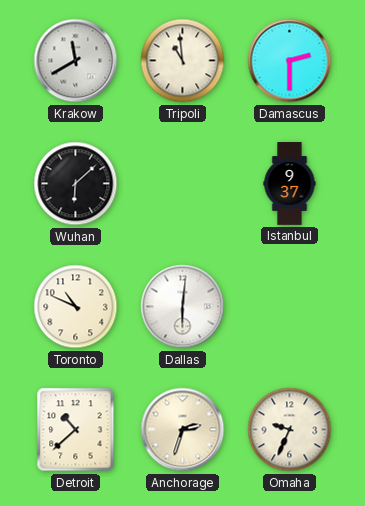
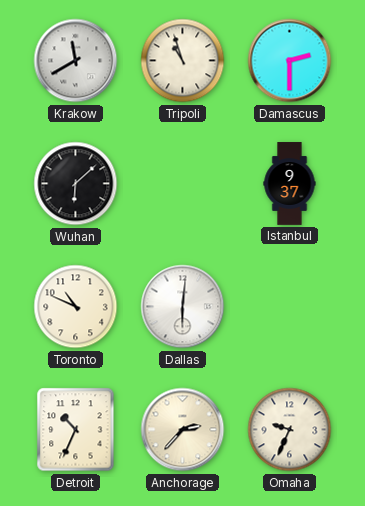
Tripoli: 10:59 -> 10:57
Detroit: 10:38 -> 10:34
Anchorage: 2:33 -> 2:37
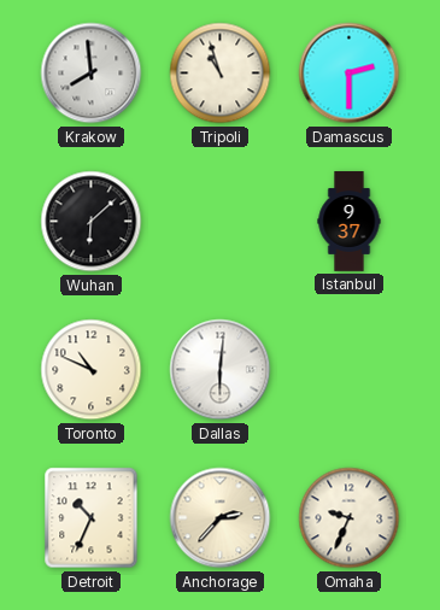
Krakow: 11:40 -> 7:59
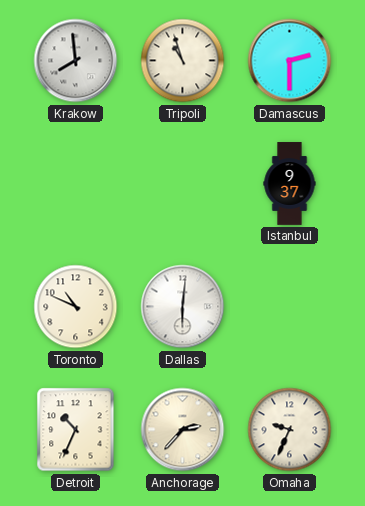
Wuhan: 6:08 -> none
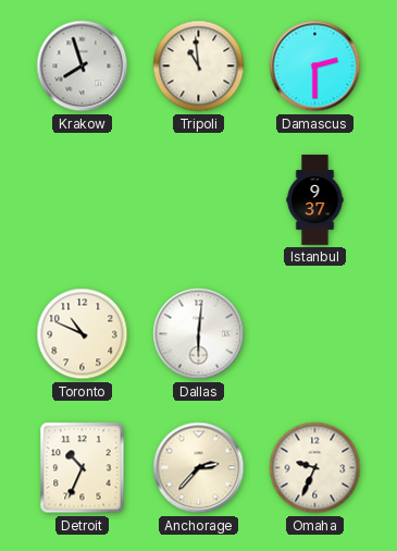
Krakow: 7:59 -> 7:57
Tripoli: 10:57 -> 10:59
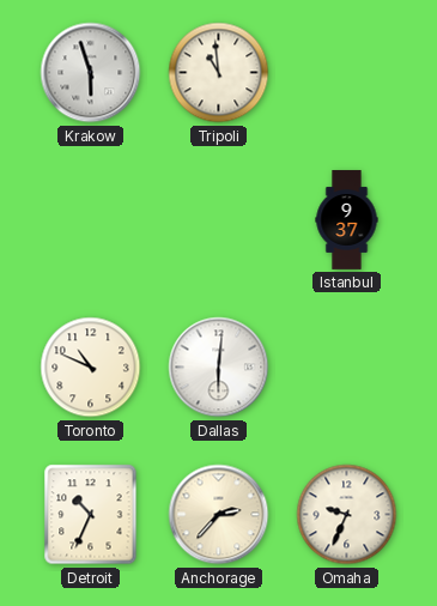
Krakow: 7:57 -> 5:57
Damascus: 2:30 -> none
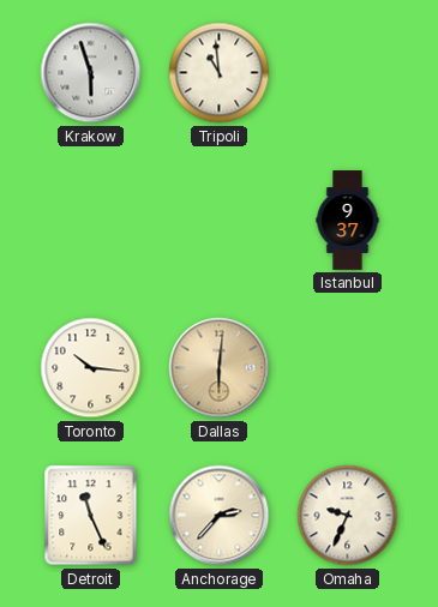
Toronto: 10:49 -> 10:16
Dallas dial: white -> champagne
Detroit: 10:34 -> 11:26
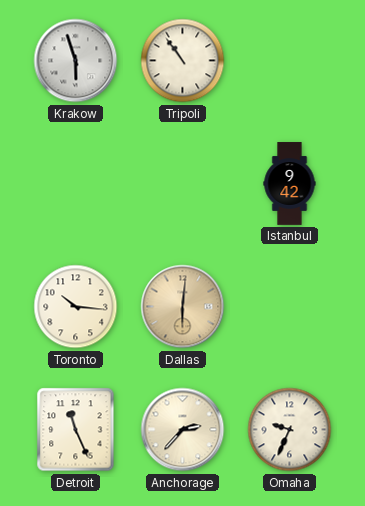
Tripoli: 10:59 -> 10:54
Istanbul: 9:37 -> 9:42
